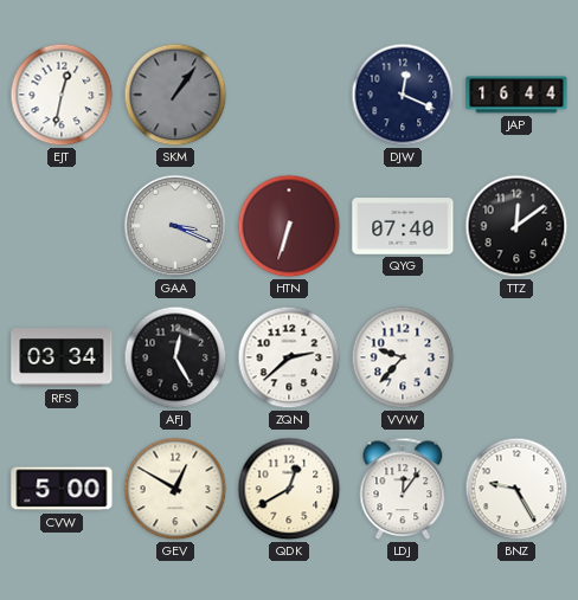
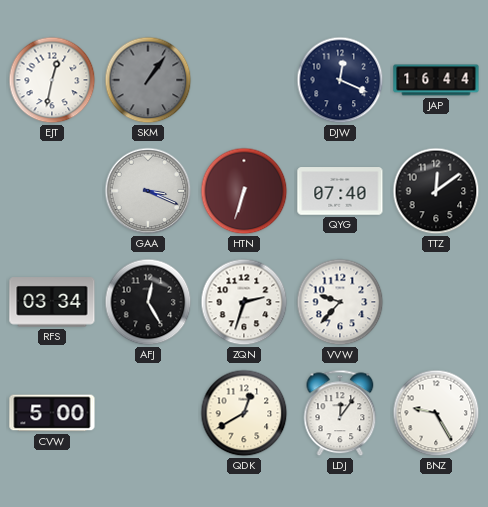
ZQN: 2:38 -> 2:33
GEV: 12:50 -> none
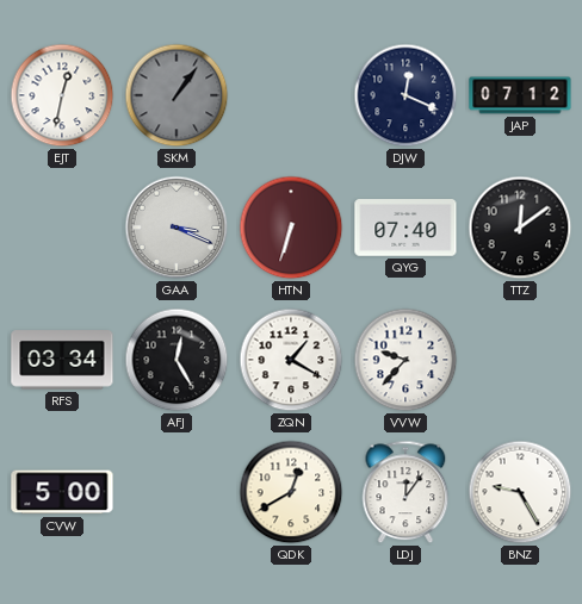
JAP: 16:44 -> 07:12
ZQN: 2:33 -> 1:20
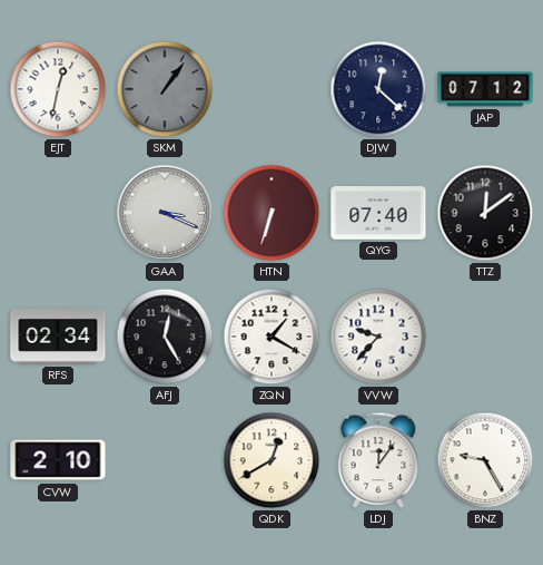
DJW: 12:19 -> 12:22
RFS: 03:34 -> 02:34
CVW: 5:00 -> 2:10
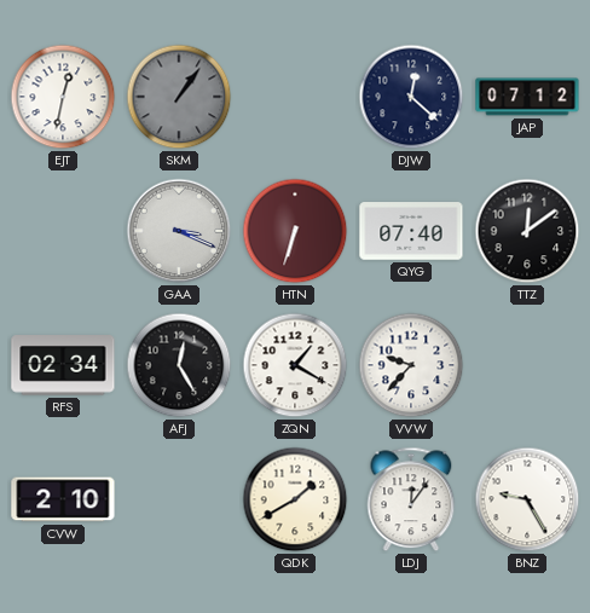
QDK: 12:40 -> 1:40
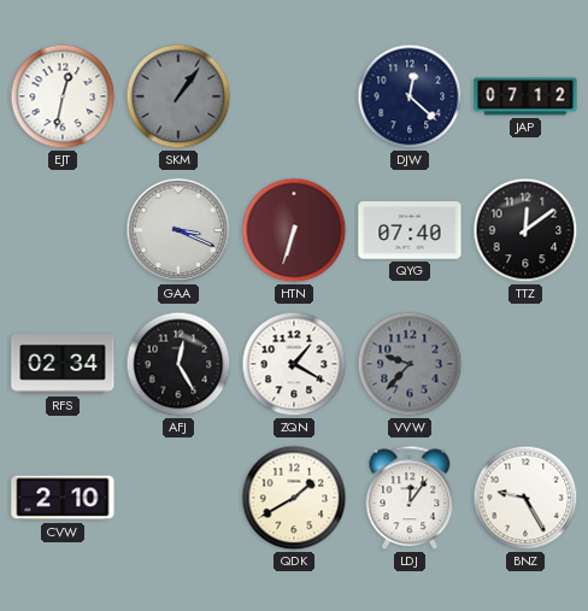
VVW dial: white -> grey
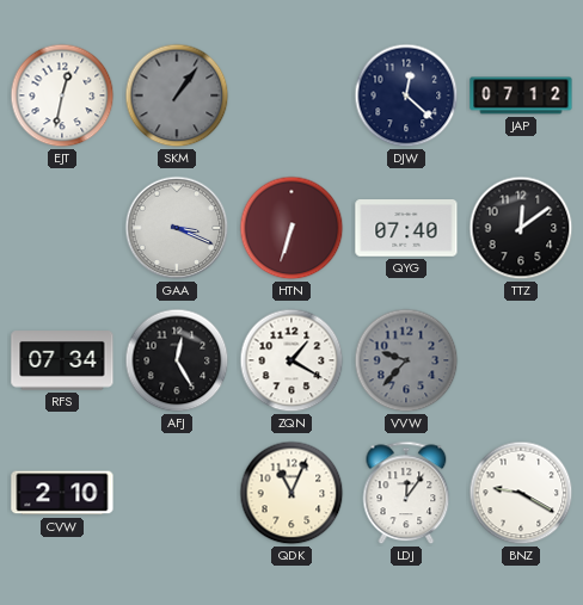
RFS: 02:34 -> 07:34
QDK: 1:40 -> 11:04
BNZ: 9:25 -> 9:20
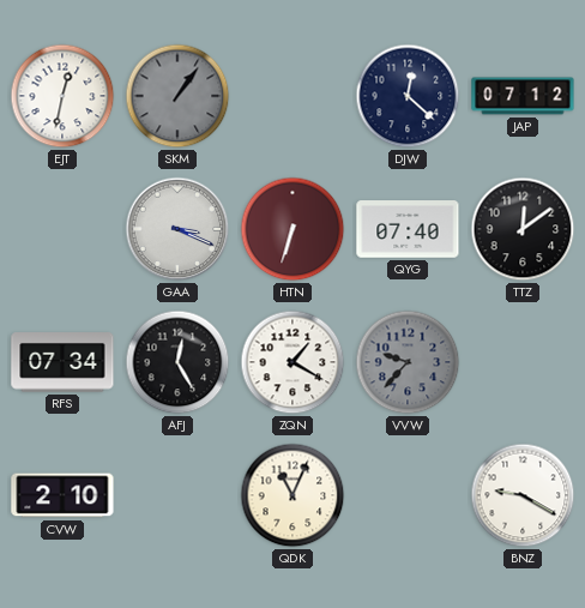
LDJ: 12:06 -> none
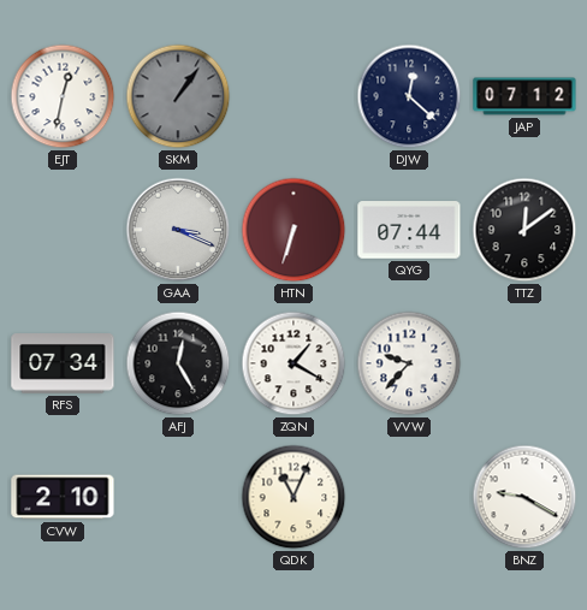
QYG: 07:40 -> 07:44
VVW dial: grey -> white
